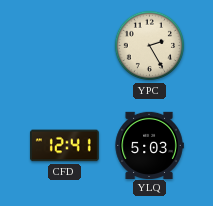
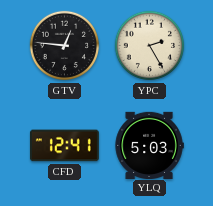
GTV: none -> 12:46
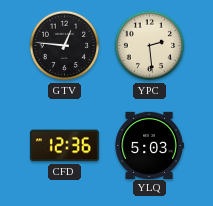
YPC: 2:25 -> 2:29
CFD: 12:41 -> 12:36
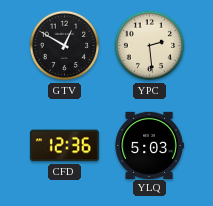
GTV: 12:46 -> 12:50
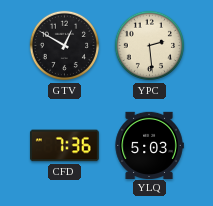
CFD: 12:36 -> 7:36
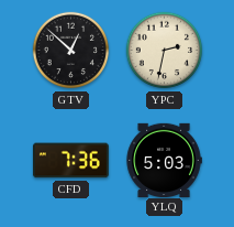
GTV: 12:50 -> 12:52
YPC: 2:29 -> 2:32
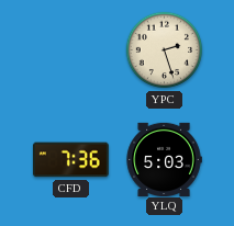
GTV: 12:52 -> none
YPC: 2:32 -> 2:27
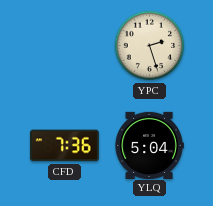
YLQ: 5:03 -> 5:04
